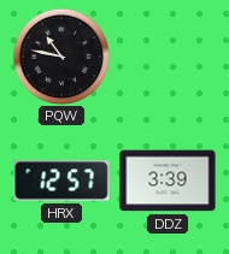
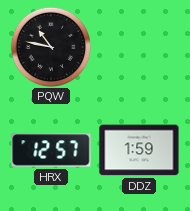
DDZ: 3:39 -> 1:59
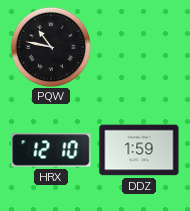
HRX: 12:57 -> 12:10
